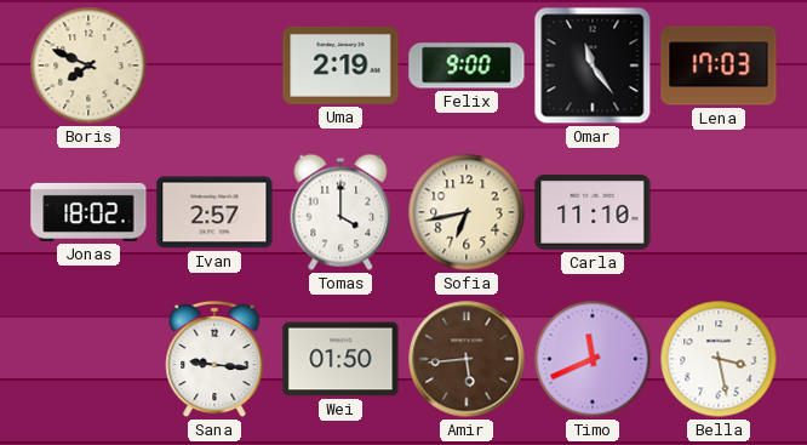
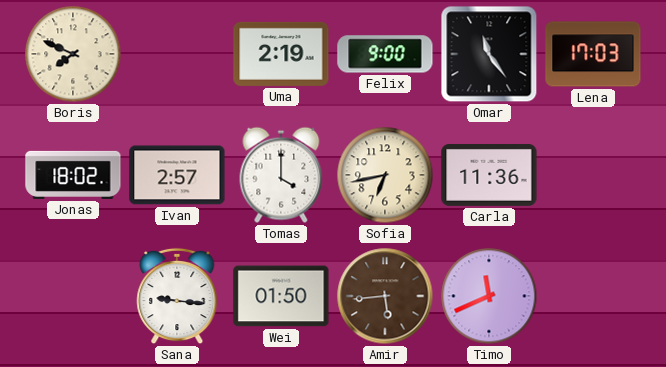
Carla: 11:10 -> 11:36
Bella: 3:28 -> none
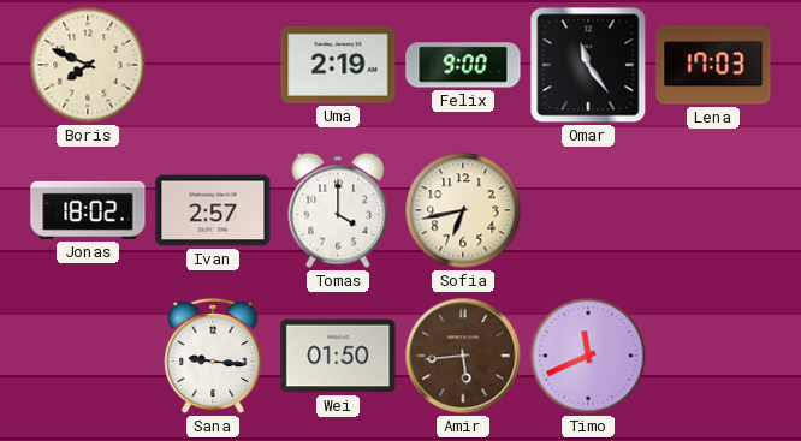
Carla: 11:36 -> none
